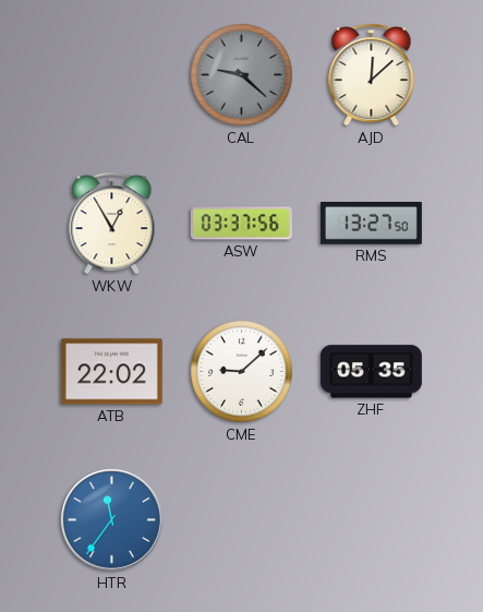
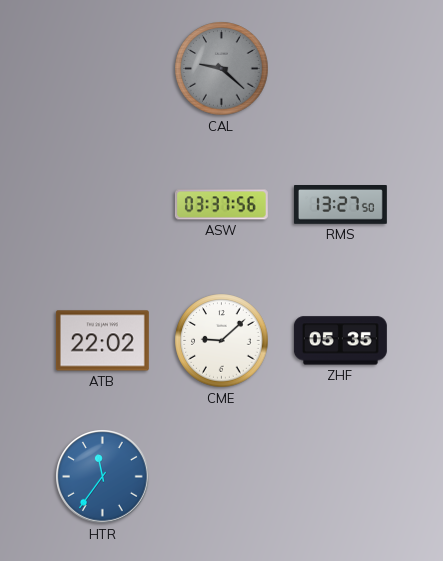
AJD: 12:08 -> none
WKW: 12:55 -> none
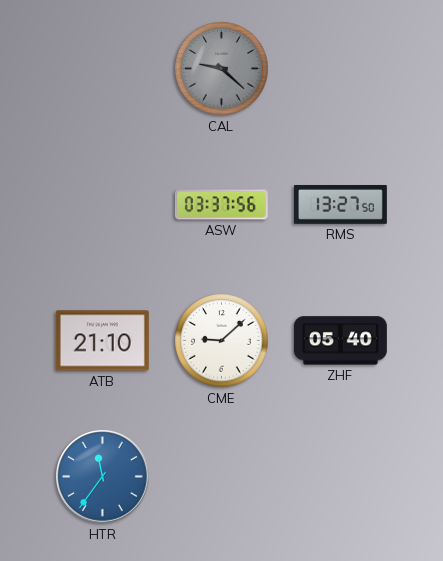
ATB: 22:02 -> 21:10
ZHF: 05:35 -> 05:40
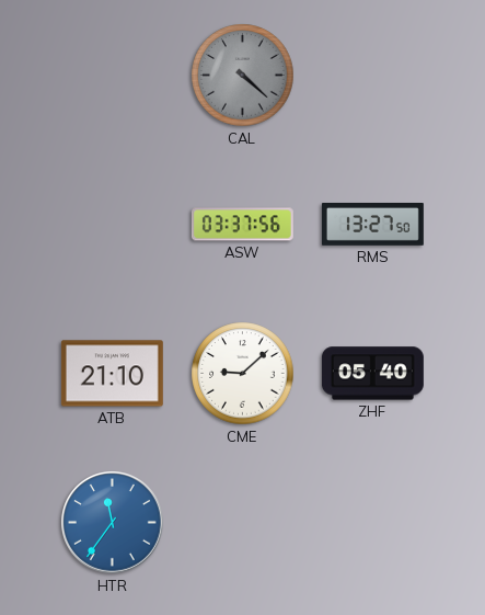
CAL: 9:22 -> 4:22
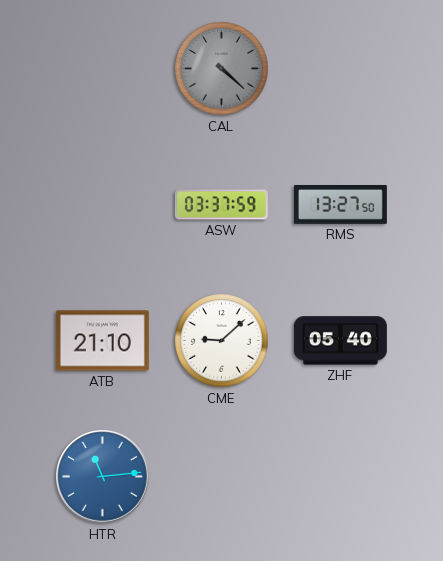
ASW: 03:37:56 -> 03:37:59
HTR: 11:36 -> 11:14
